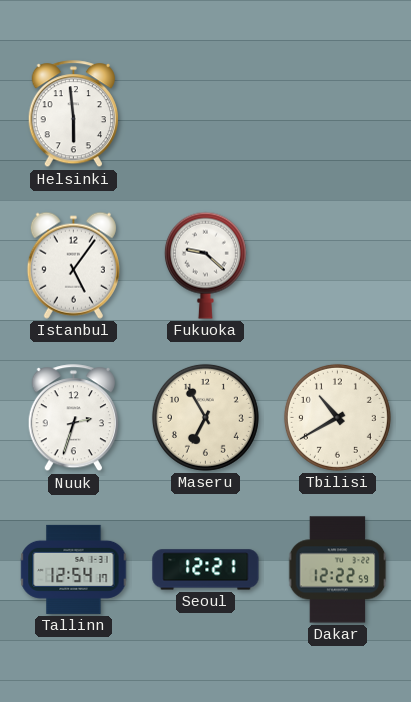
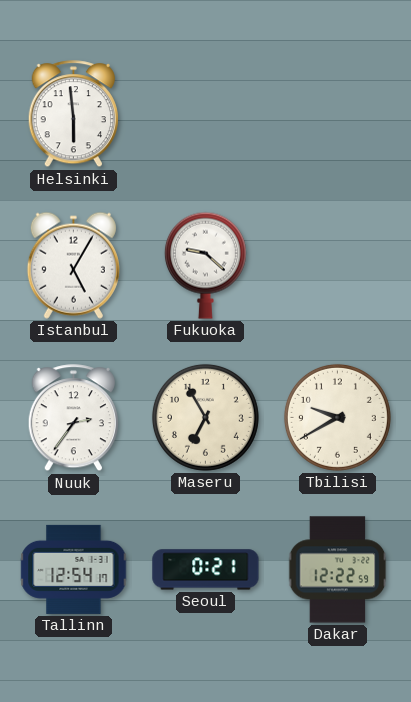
Istanbul: 5:06 -> 5:05
Nuuk: 2:33 -> 2:36
Tbilisi: 10:40 -> 9:40
Seoul: 12:21 -> 0:21
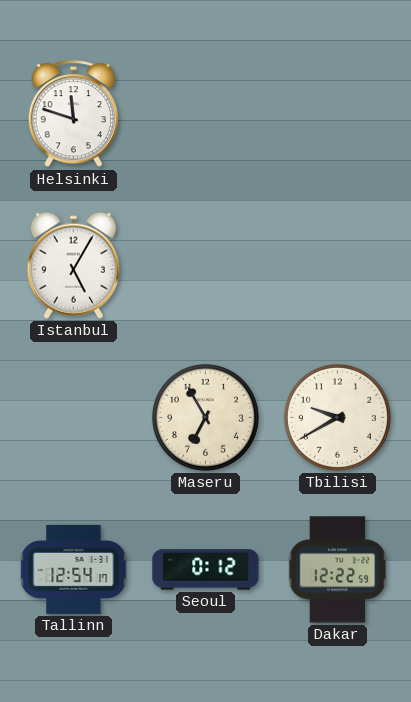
Helsinki: 5:59 -> 11:48
Fukuoka: 9:22 -> none
Nuuk: 2:36 -> none
Seoul: 0:21 -> 0:12
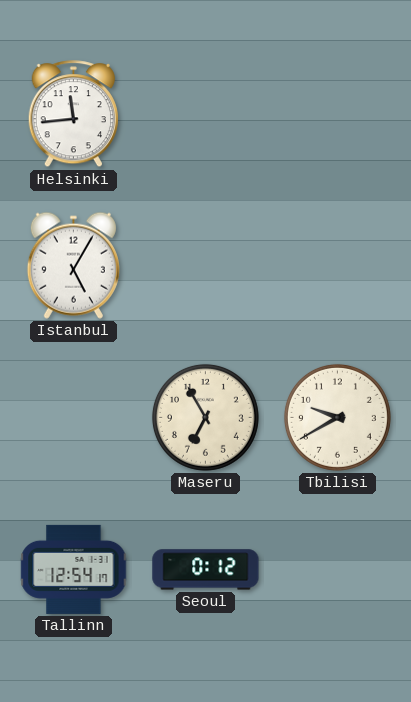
Helsinki: 11:48 -> 11:44
Dakar: 12:22 -> none
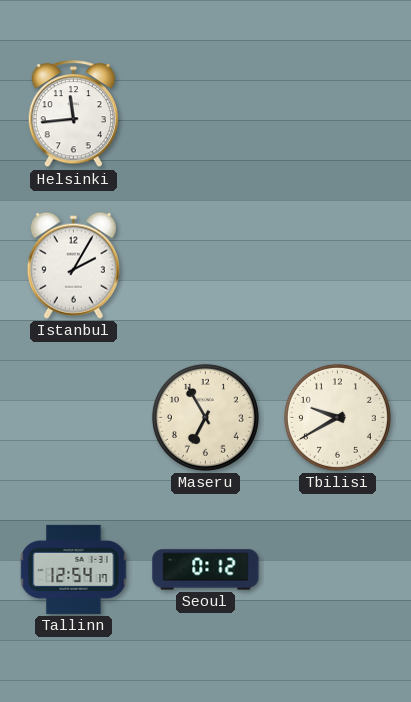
Istanbul: 5:05 -> 2:05
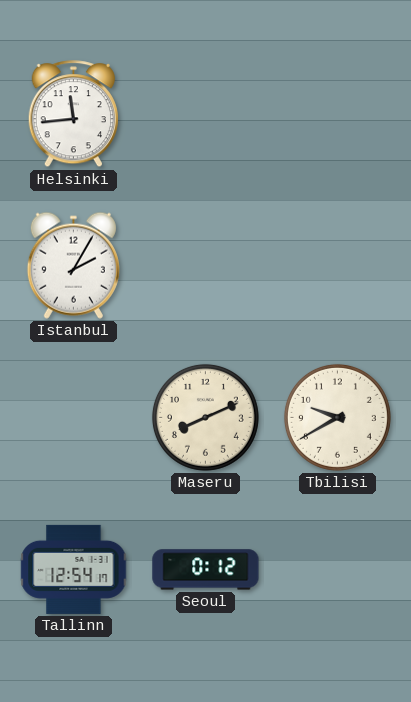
Maseru: 6:55 -> 8:11
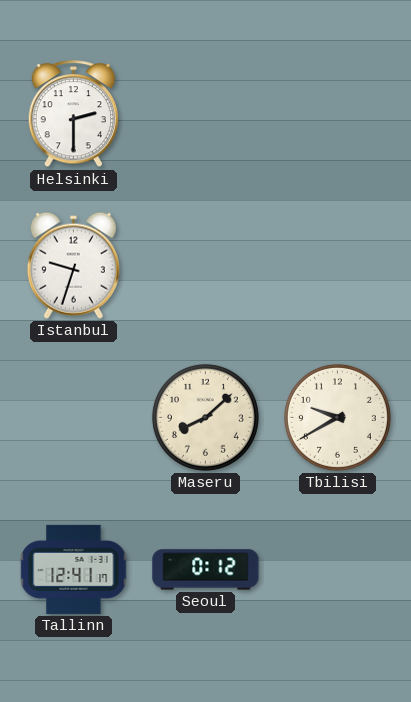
Helsinki: 11:44 -> 2:30
Istanbul: 2:05 -> 9:33
Maseru: 8:11 -> 8:08
Tallinn: 12:54 -> 12:41
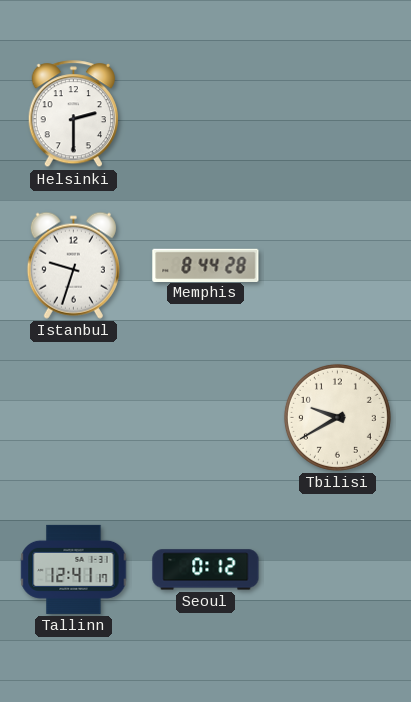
Memphis: none -> 8:44
Maseru: 8:08 -> none
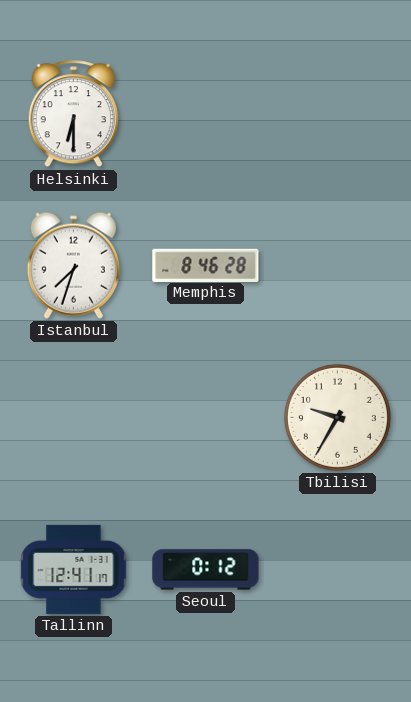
Helsinki: 2:30 -> 6:30
Istanbul: 9:33 -> 7:33
Memphis: 8:44 -> 8:46
Tbilisi: 9:40 -> 9:35
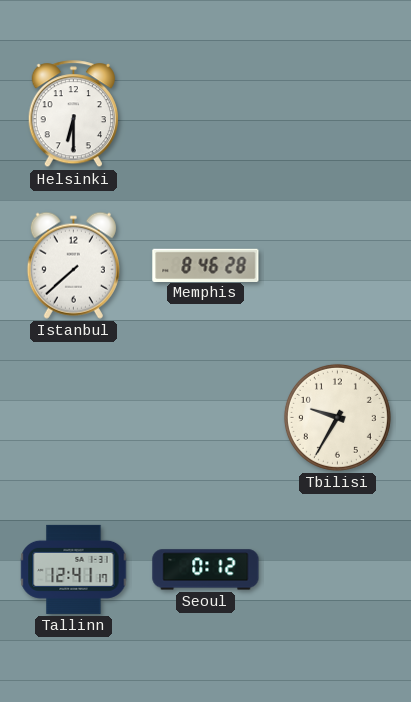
Istanbul: 7:33 -> 7:38
